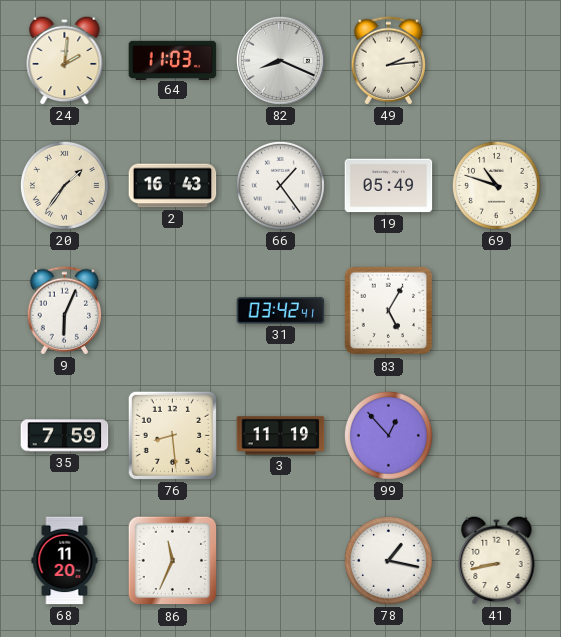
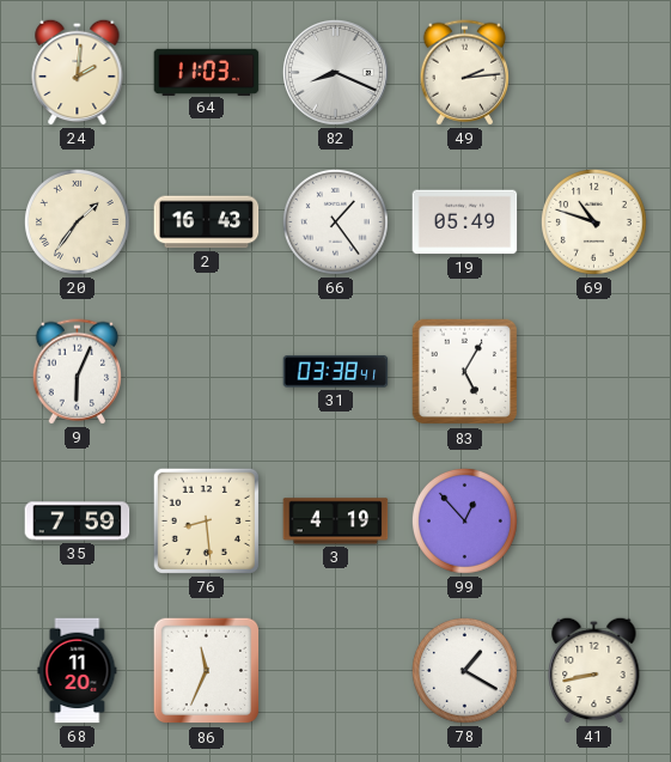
31: 03:42 -> 03:38
3: 11:19 -> 4:19
78: 1:17 -> 1:20
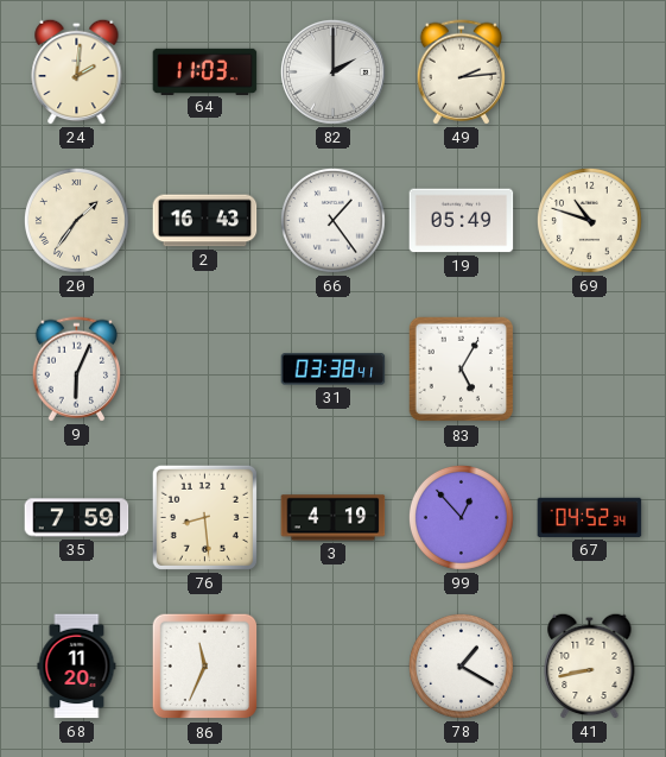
82: 8:19 -> 2:00
67: none -> 04:52
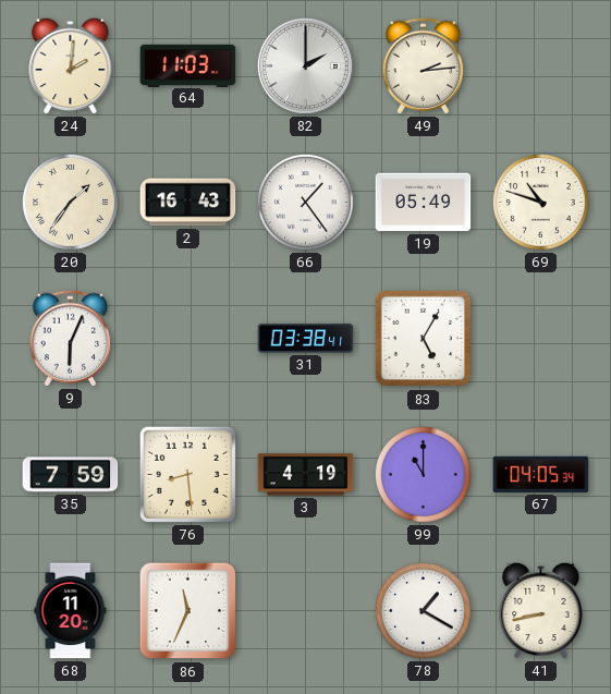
99: 12:53 -> 11:00
67: 04:52 -> 04:05
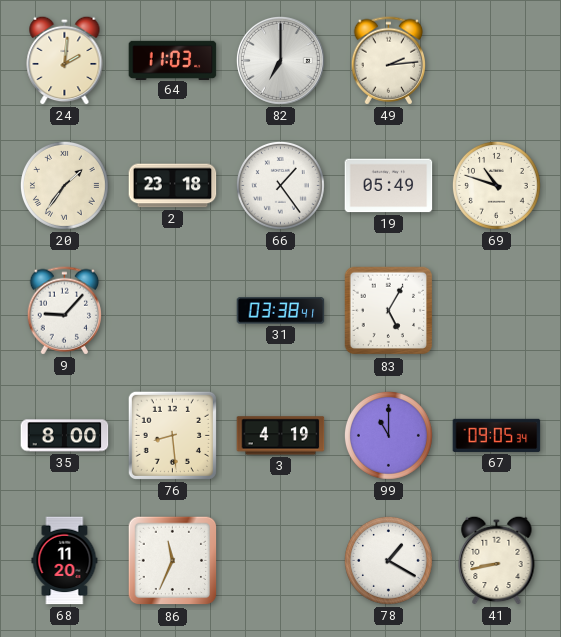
82: 2:00 -> 7:00
2: 16:43 -> 23:18
9: 6:04 -> 9:07
35: 7:59 -> 8:00
67: 04:05 -> 09:05
